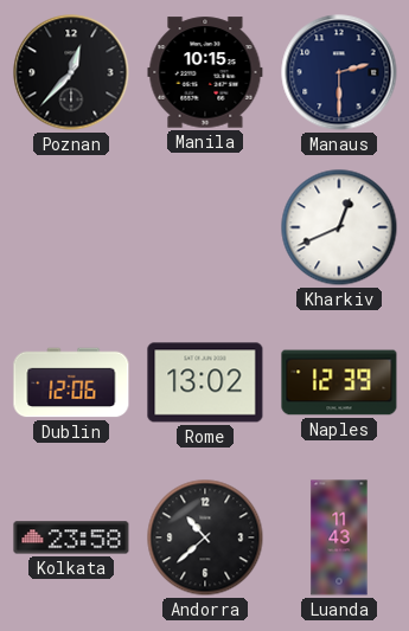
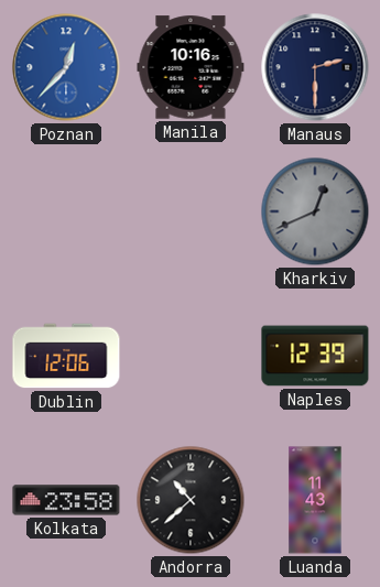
Poznan dial: black -> blue
Manila: 10:15 -> 10:16
Kharkiv dial: white -> grey
Rome: 13:02 -> none
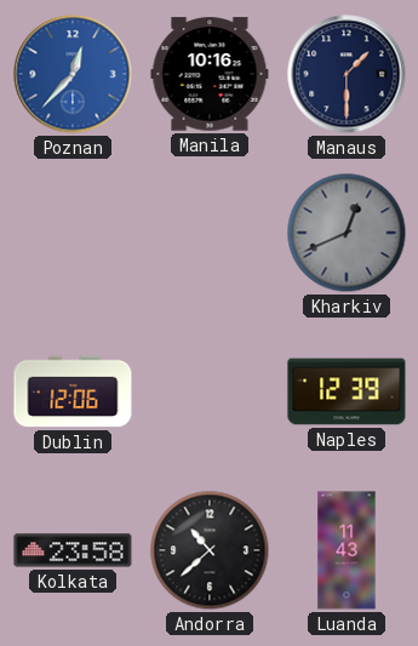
Manaus: 2:30 -> 1:30
